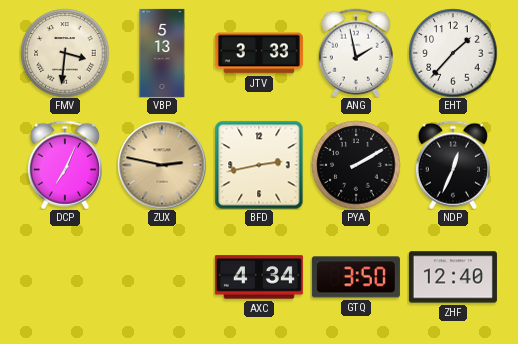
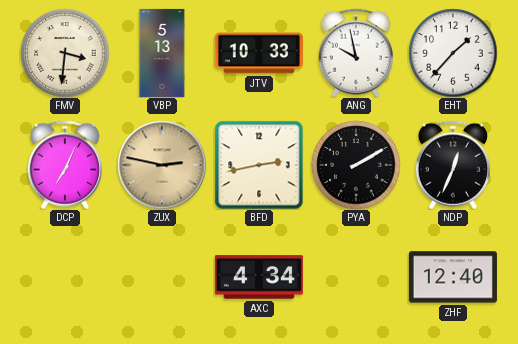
JTV: 3:33 -> 10:33
ANG: 1:58 -> 9:58
GTQ: 3:50 -> none
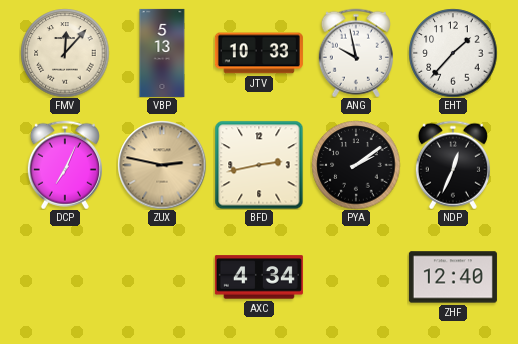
FMV: 3:31 -> 12:07
PYA: 2:10 -> 2:09
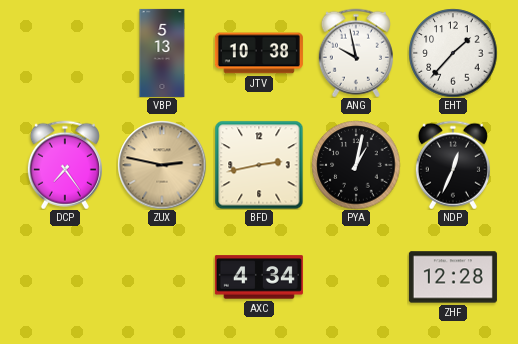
FMV: 12:07 -> none
JTV: 10:33 -> 10:38
DCP: 7:04 -> 7:24
PYA: 2:09 -> 1:02
ZHF: 12:40 -> 12:28
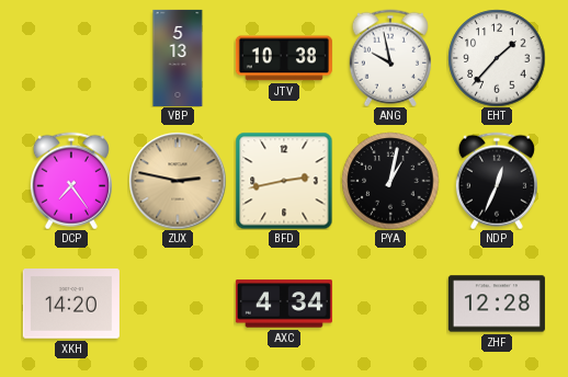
XKH: none -> 14:20
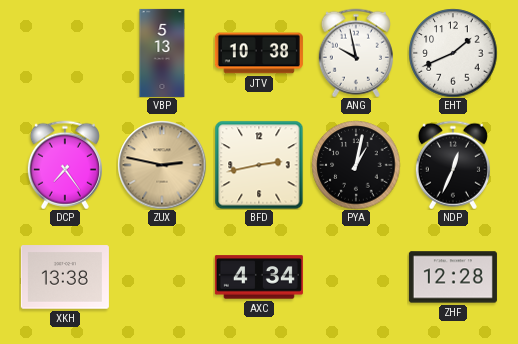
EHT: 1:37 -> 1:41
XKH: 14:20 -> 13:38
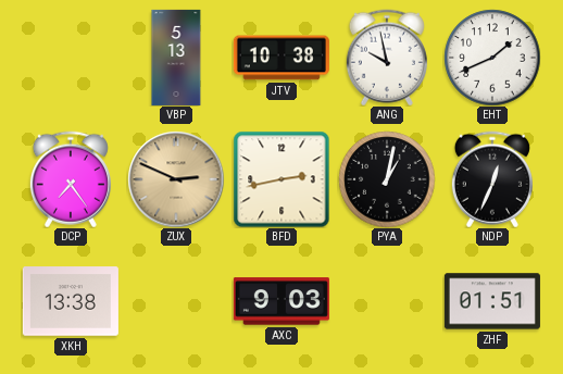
ZUX: 2:47 -> 2:49
AXC: 4:34 -> 9:03
ZHF: 12:28 -> 01:51
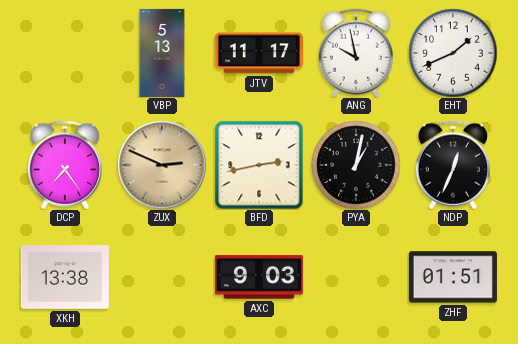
JTV: 10:38 -> 11:17
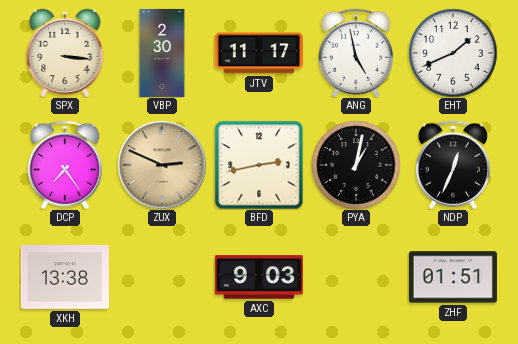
SPX: none -> 3:16
VBP: 5:13 -> 2:30
ANG: 9:58 -> 4:58
